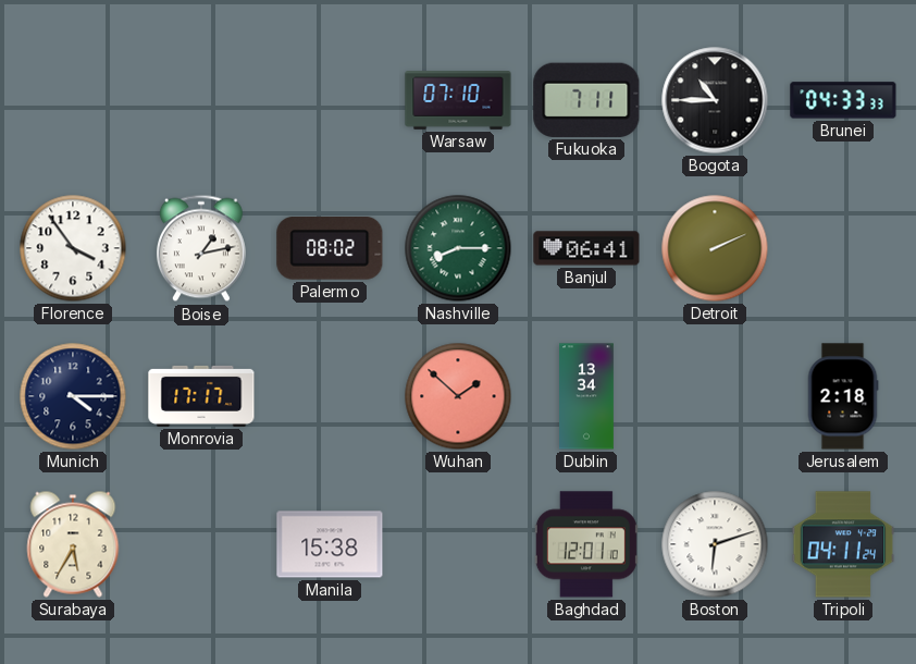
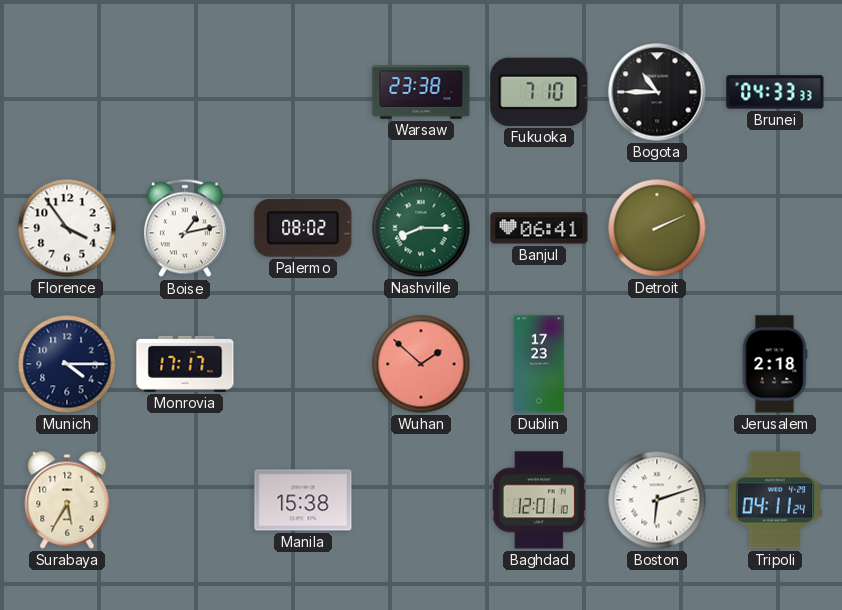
Warsaw: 07:10 -> 23:38
Fukuoka: 7:11 -> 7:10
Dublin: 13:34 -> 17:23
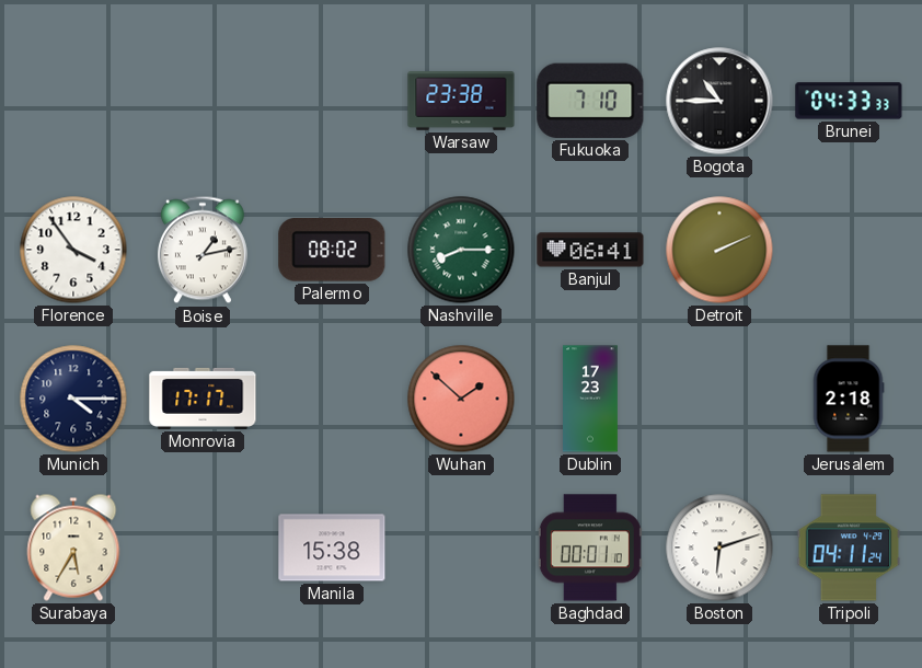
Baghdad: 12:01 -> 00:01
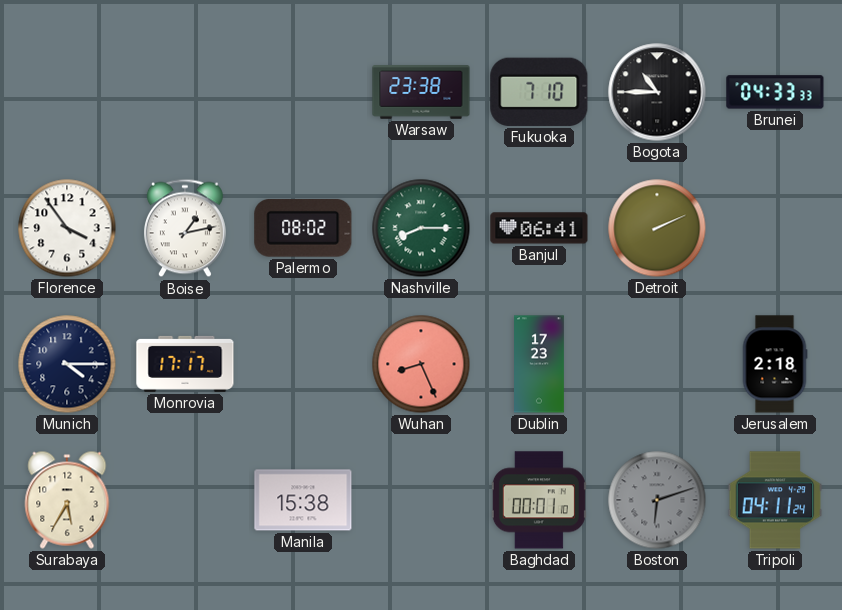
Wuhan: 1:52 -> 8:26
Boston dial: white -> grey
